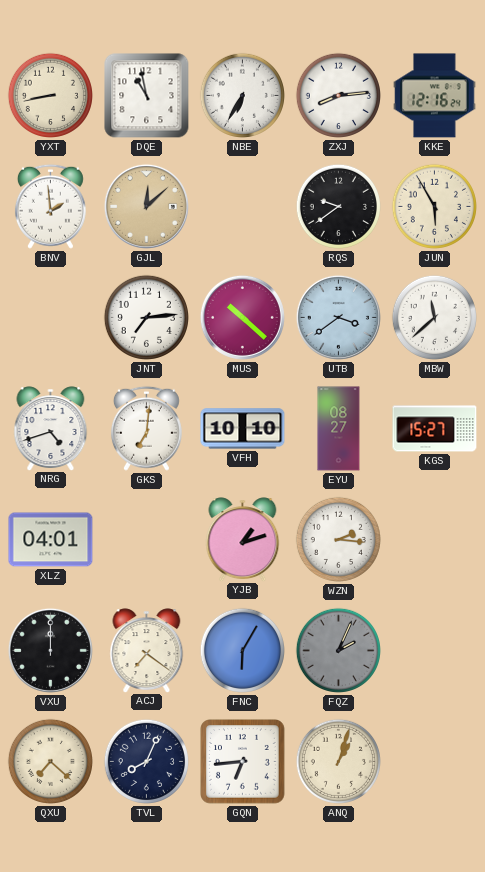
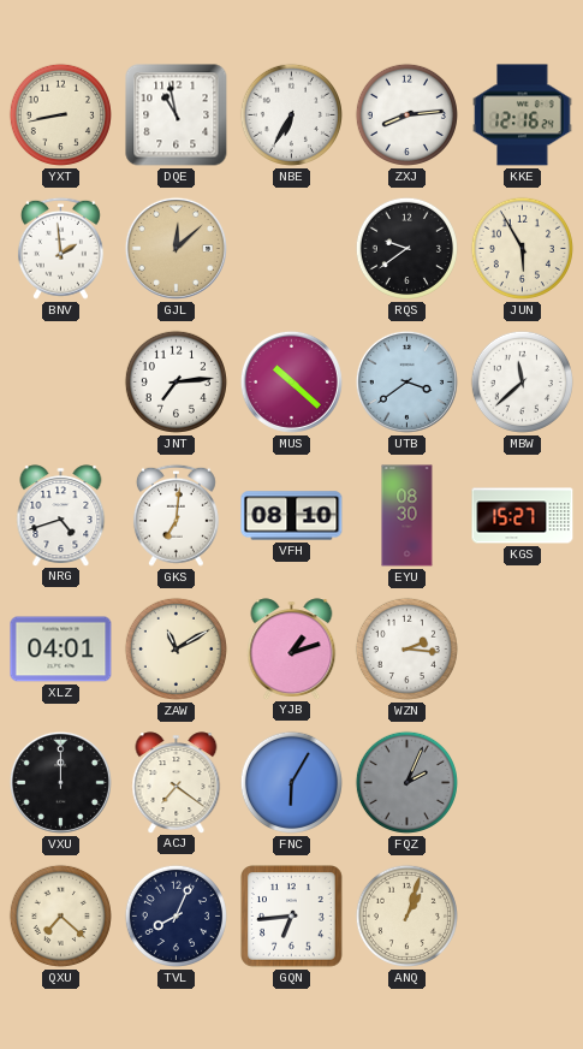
VFH: 10:10 -> 08:10
EYU: 08:27 -> 08:30
ZAW: none -> 11:10
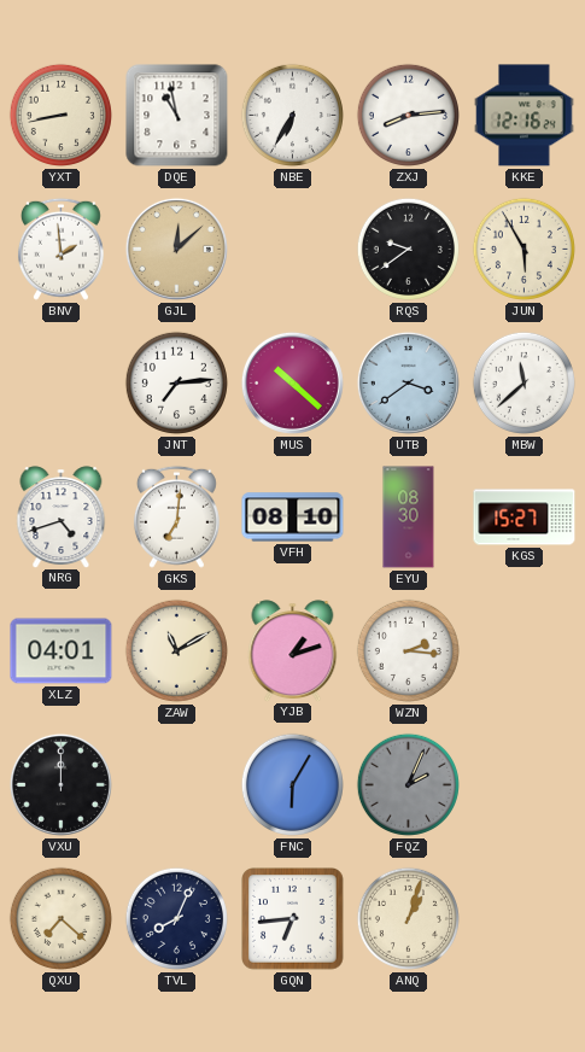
ACJ: 7:21 -> none
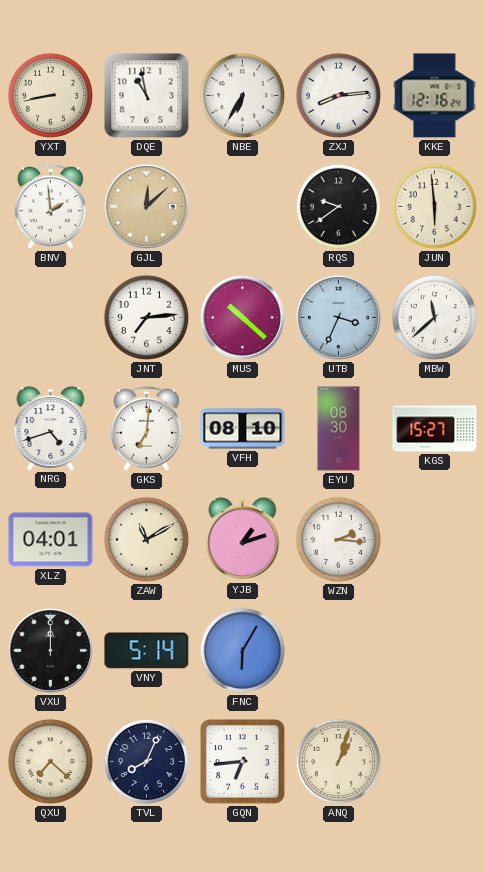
JUN: 5:55 -> 5:59
UTB: 3:39 -> 3:34
VNY: none -> 5:14
FQZ: 2:04 -> none
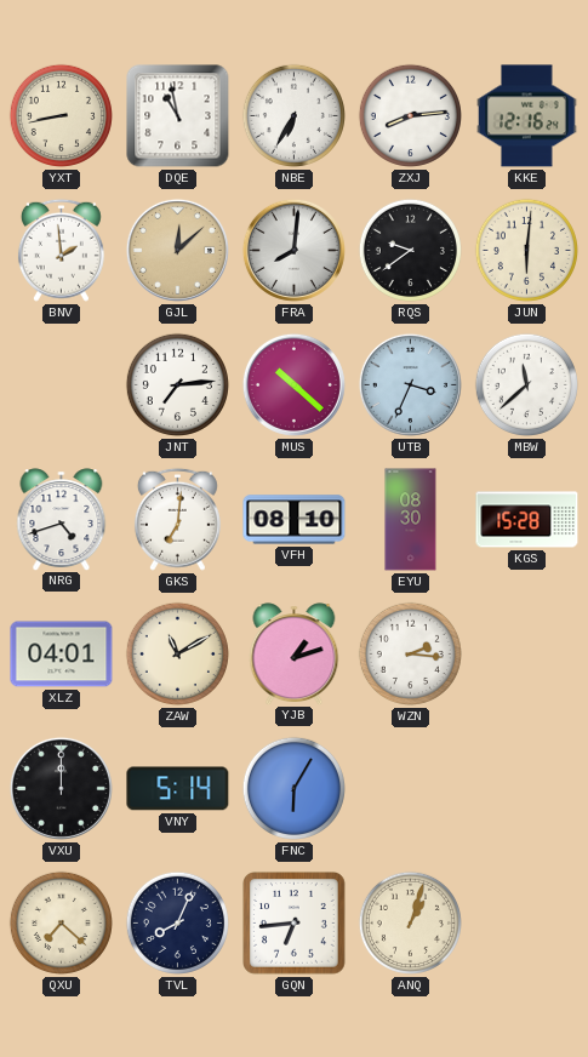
FRA: none -> 8:01
JUN: 5:59 -> 6:01
KGS: 15:27 -> 15:28
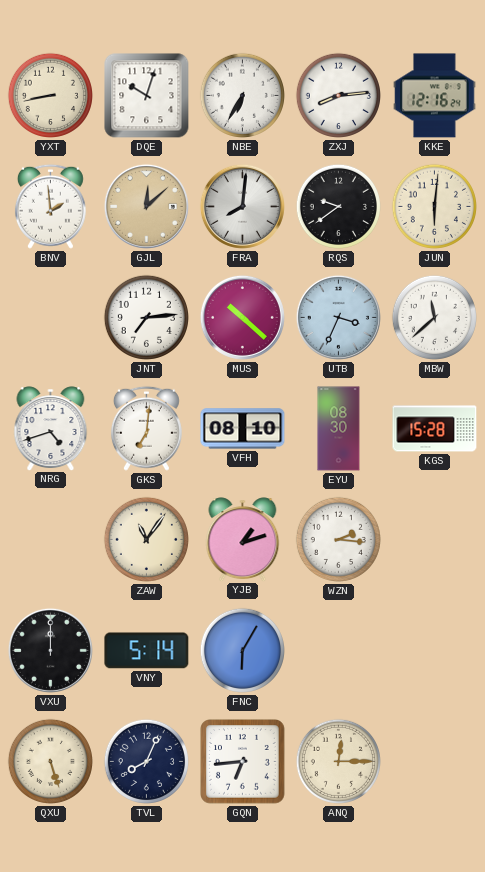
DQE: 10:58 -> 10:03
XLZ: 04:01 -> none
ZAW: 11:10 -> 11:06
QXU: 7:22 -> 5:27
ANQ: 1:03 -> 12:15
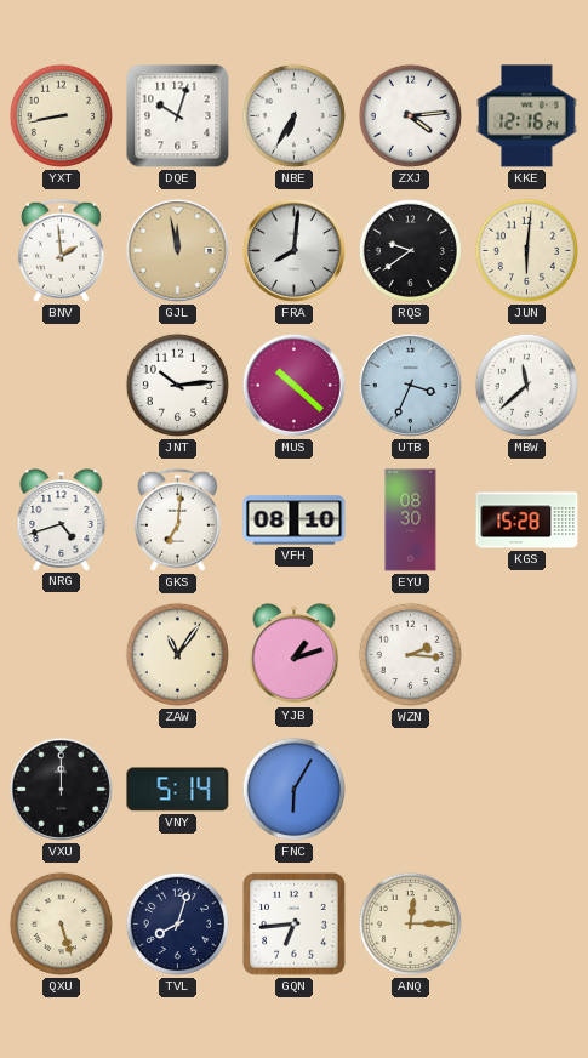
ZXJ: 8:14 -> 4:14
GJL: 12:08 -> 11:58
JNT: 7:14 -> 10:14
TVL: 8:04 -> 8:03
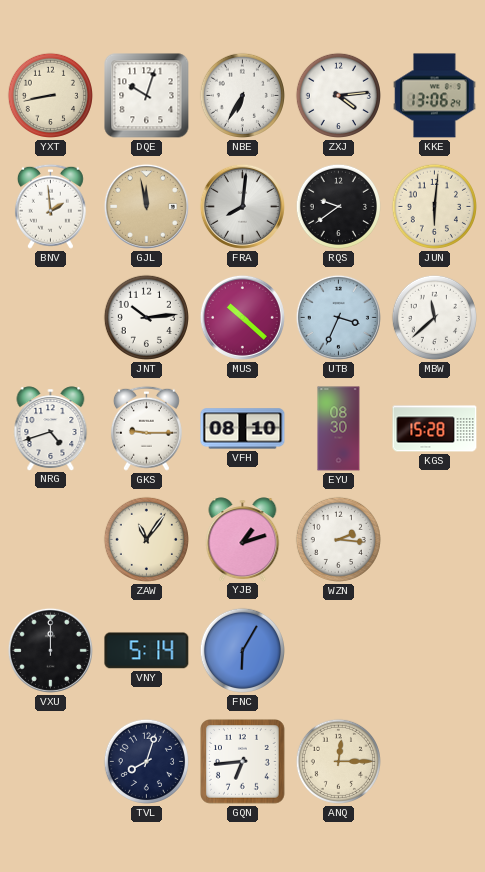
KKE: 12:16 -> 13:06
GKS: 7:01 -> 9:15
QXU: 5:27 -> none
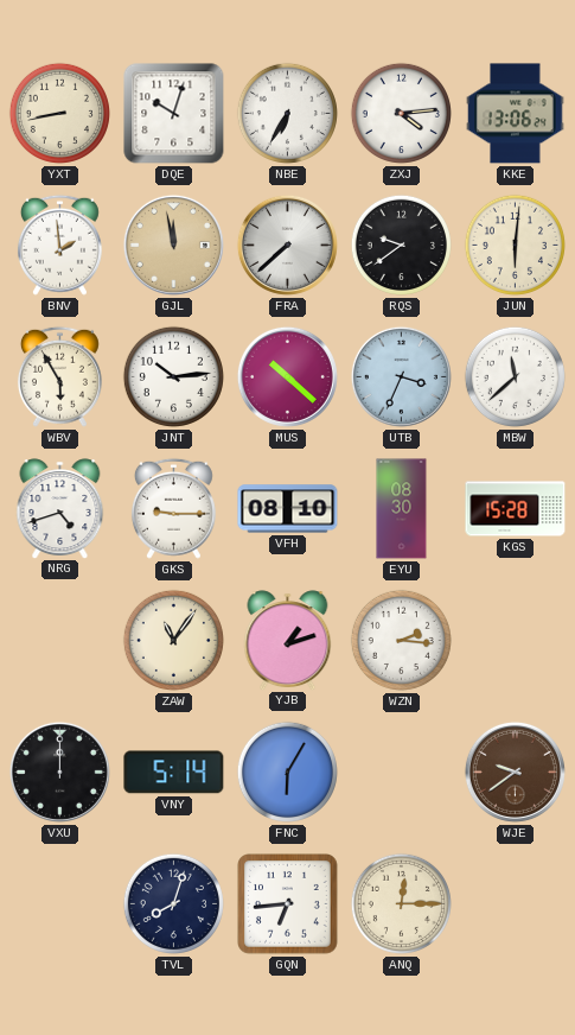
FRA: 8:01 -> 7:38
WBV: none -> 5:55
WJE: none -> 9:39
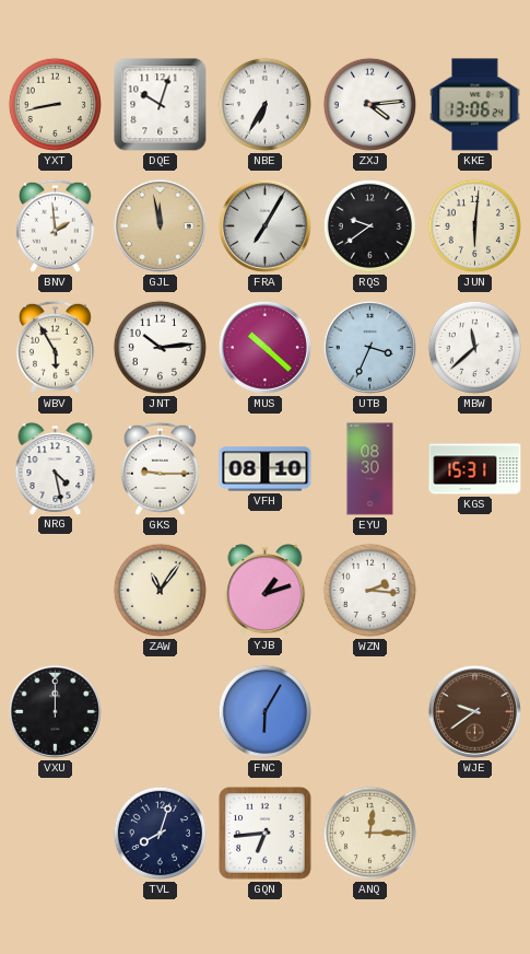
FRA: 7:38 -> 7:05
NRG: 4:42 -> 4:28
KGS: 15:28 -> 15:31
VNY: 5:14 -> none
